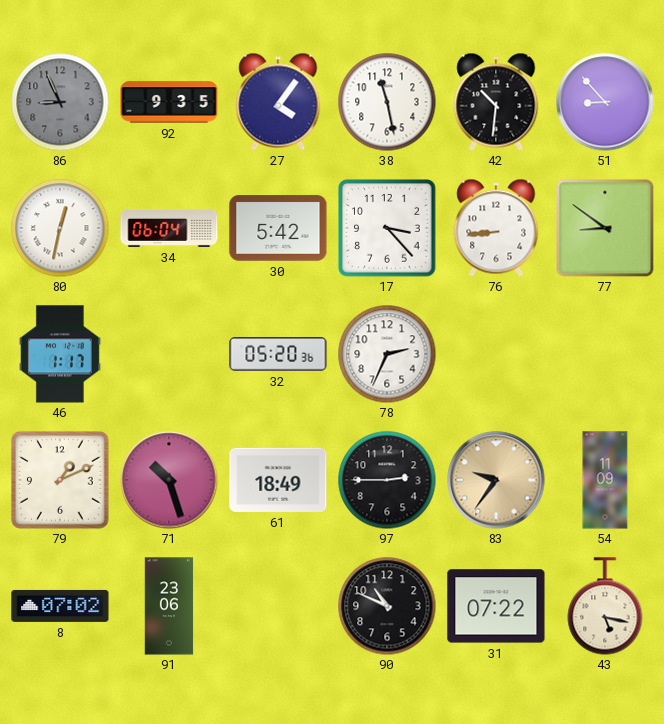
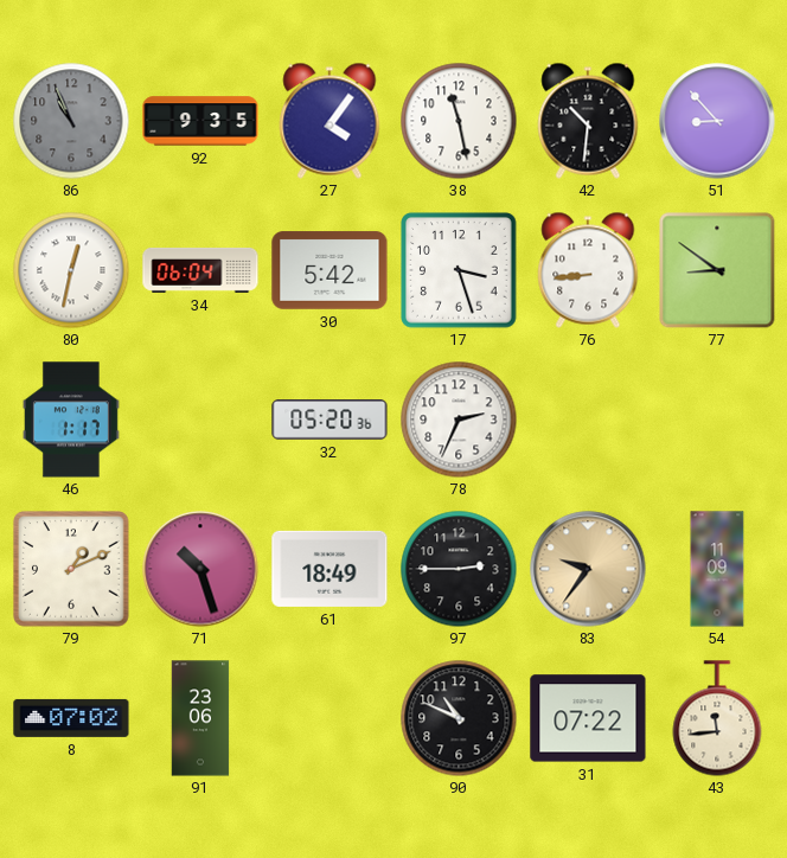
86: 8:56 -> 10:56
17: 3:23 -> 3:27
43: 5:17 -> 11:44
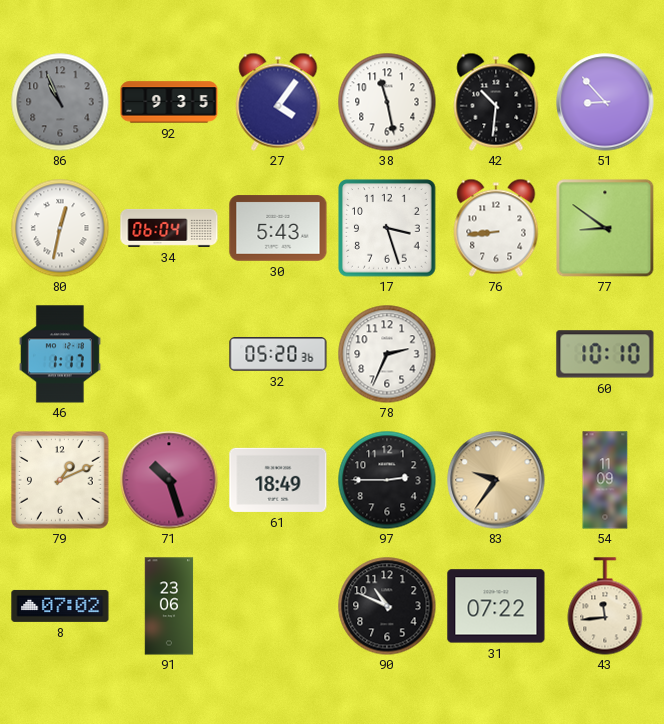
30: 5:42 -> 5:43
60: none -> 10:10
